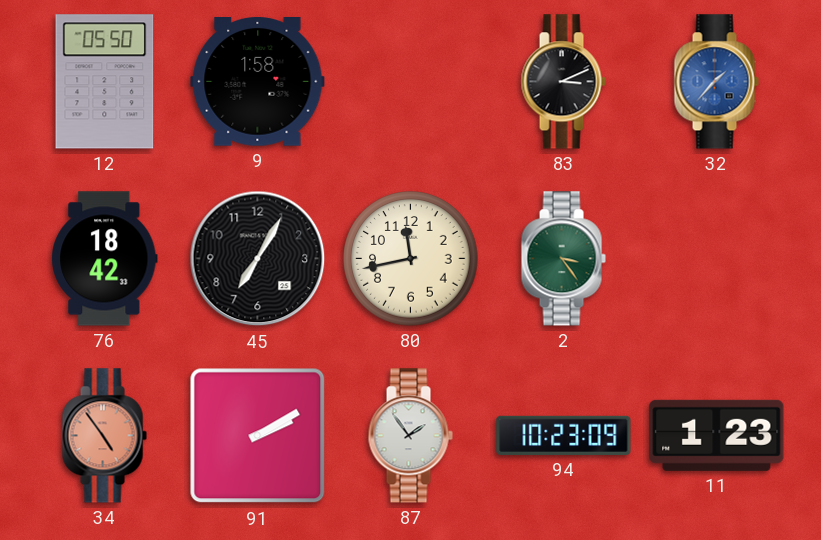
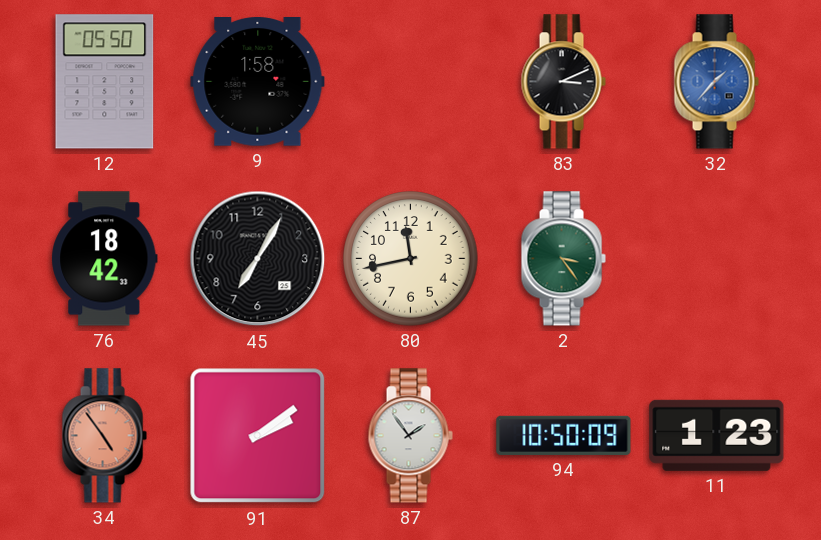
91: 2:10 -> 2:09
94: 10:23 -> 10:50
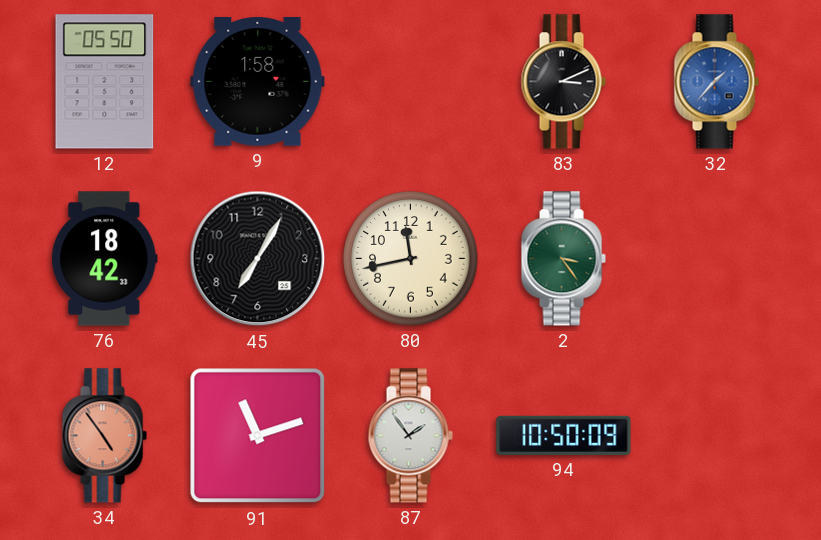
91: 2:09 -> 11:12
11: 1:23 -> none
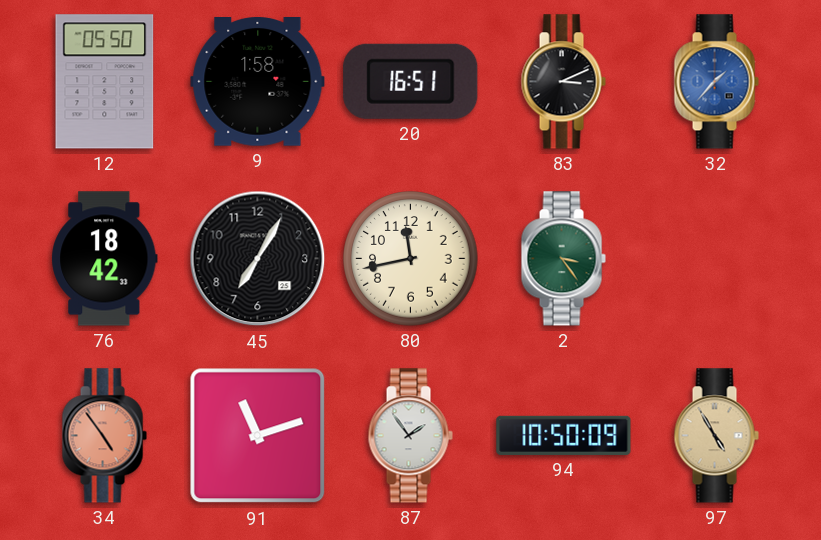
20: none -> 16:51
97: none -> 4:55
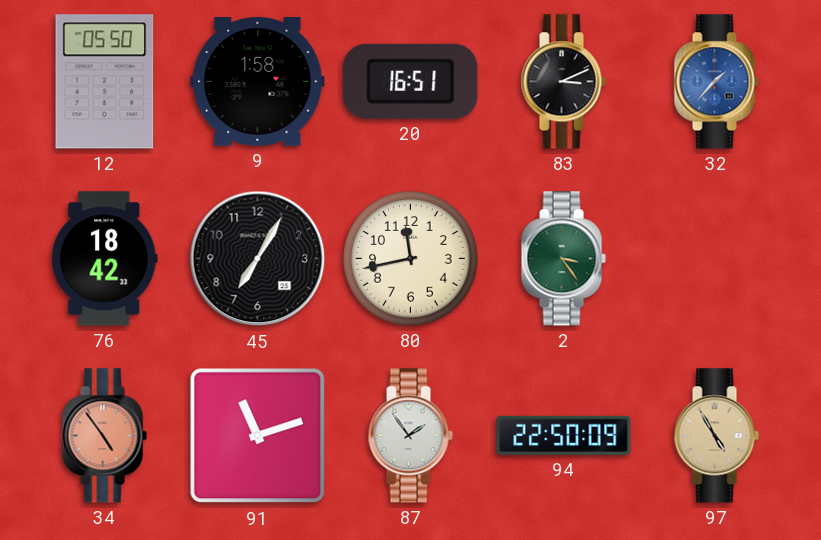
94: 10:50 -> 22:50
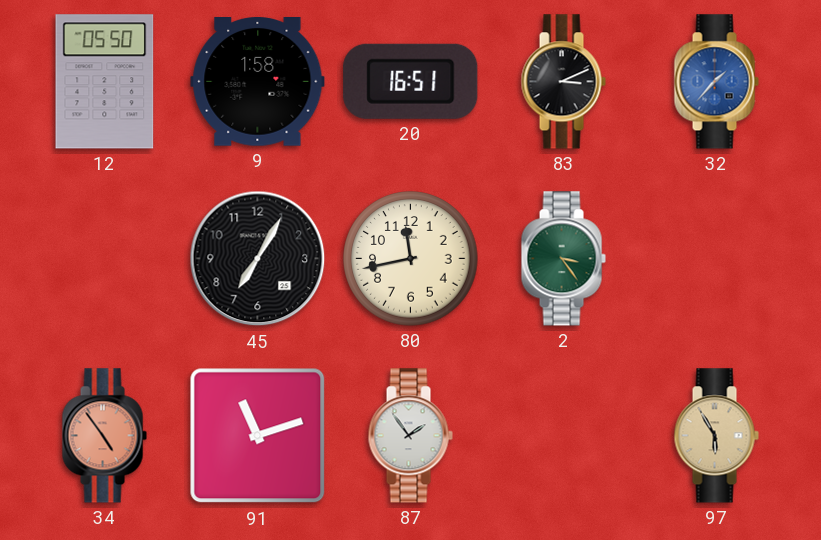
76: 18:42 -> none
94: 22:50 -> none
97: 4:55 -> 5:55
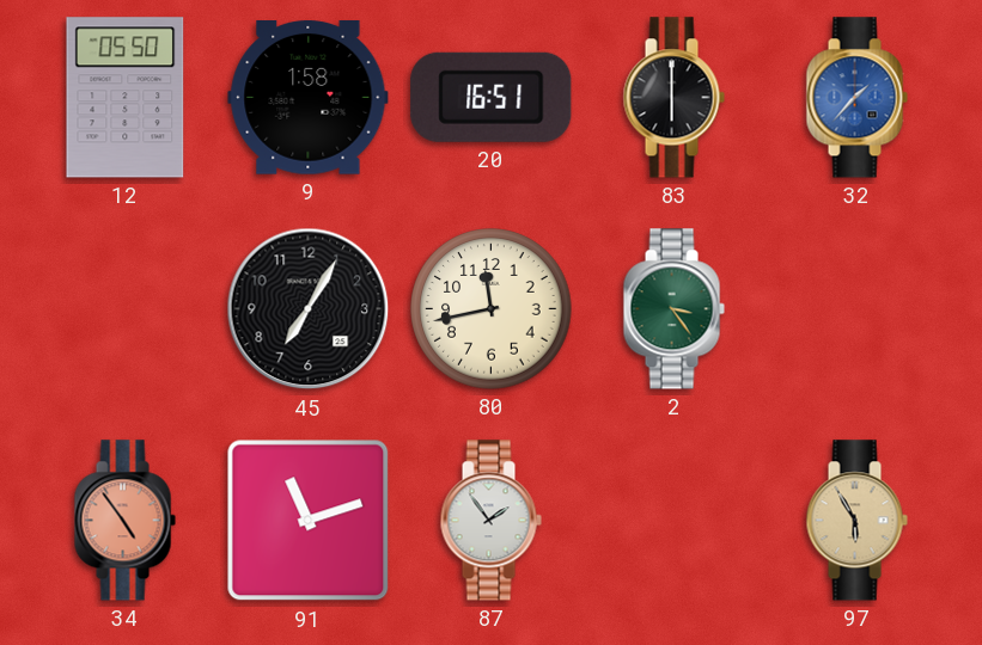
83: 3:11 -> 6:00
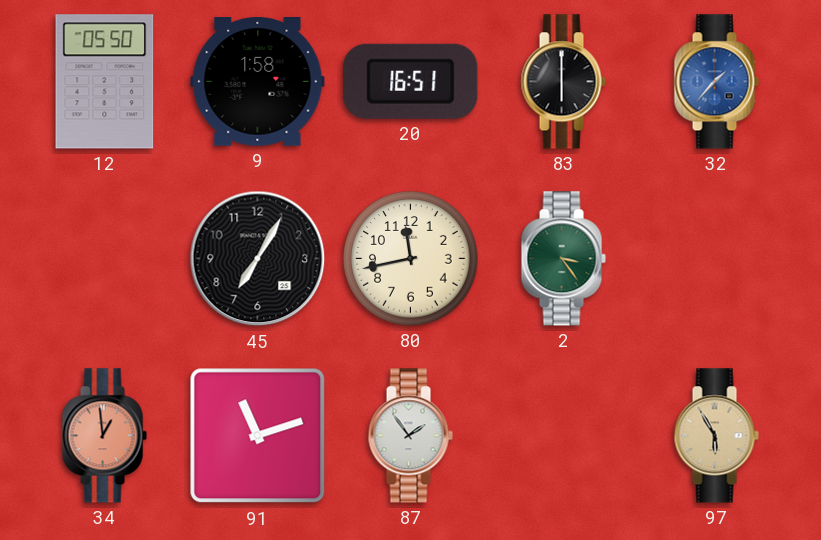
34: 4:54 -> 12:59
